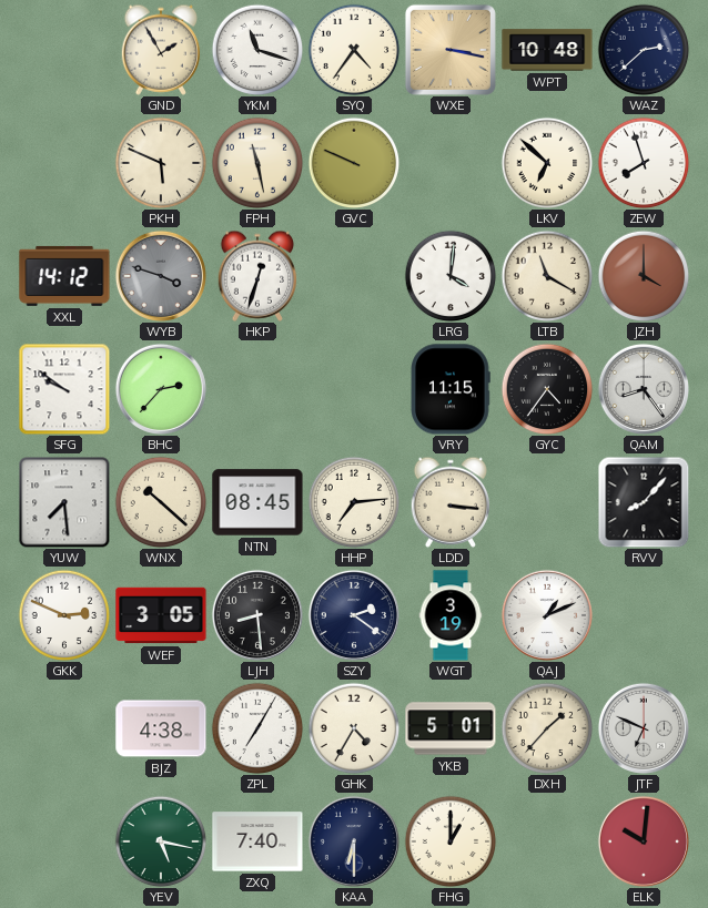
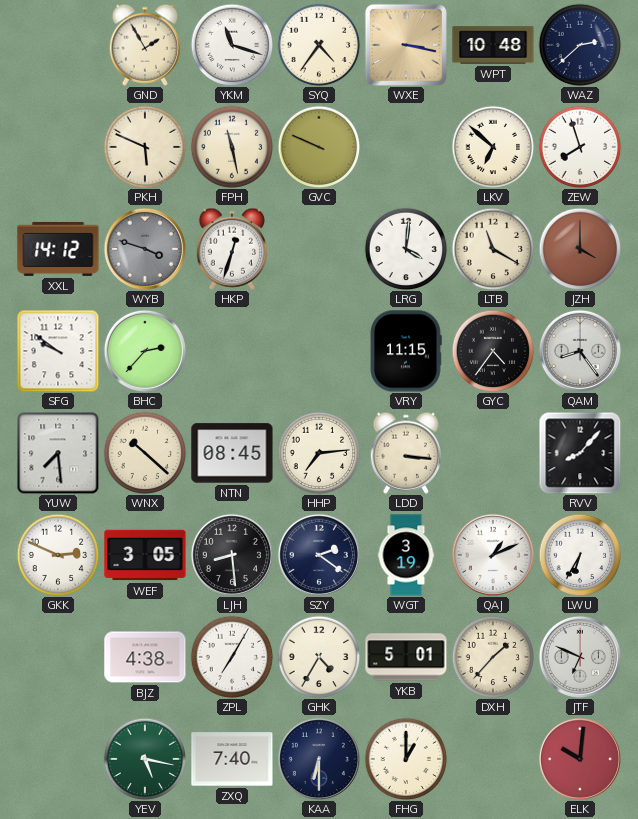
LWU: none -> 6:35
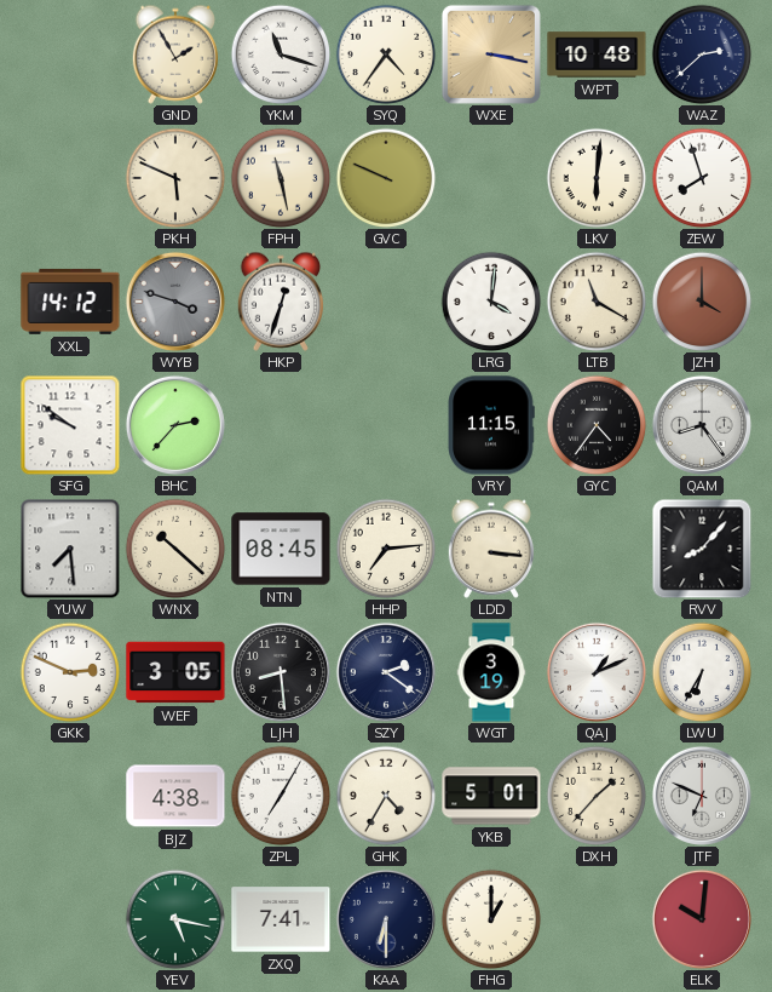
LKV: 6:52 -> 6:01
ZXQ: 7:40 -> 7:41
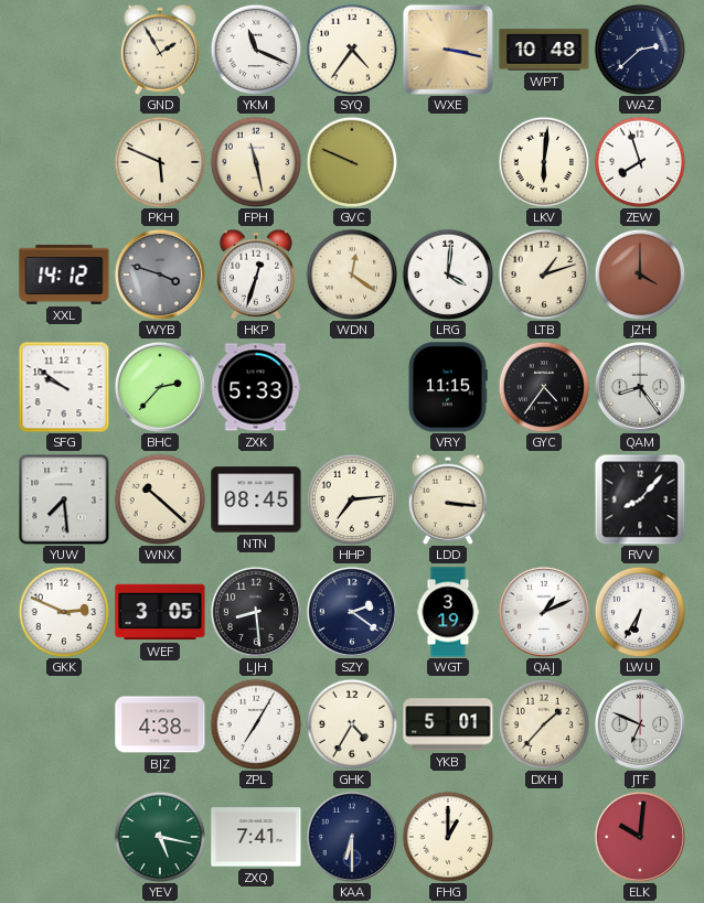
YKM: 11:18 -> 11:19
WDN: none -> 12:21
LTB: 11:20 -> 1:12
ZXK: none -> 5:33
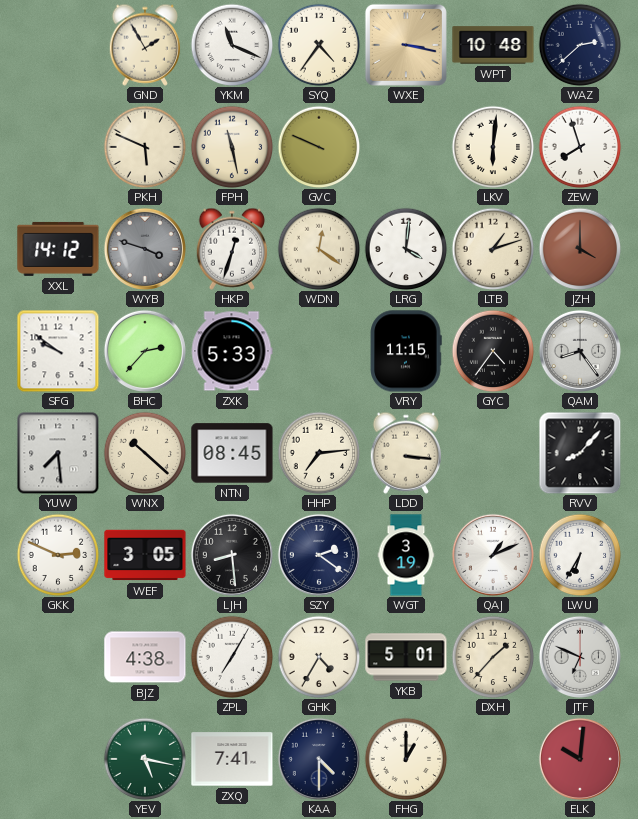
KAA: 6:30 -> 4:30
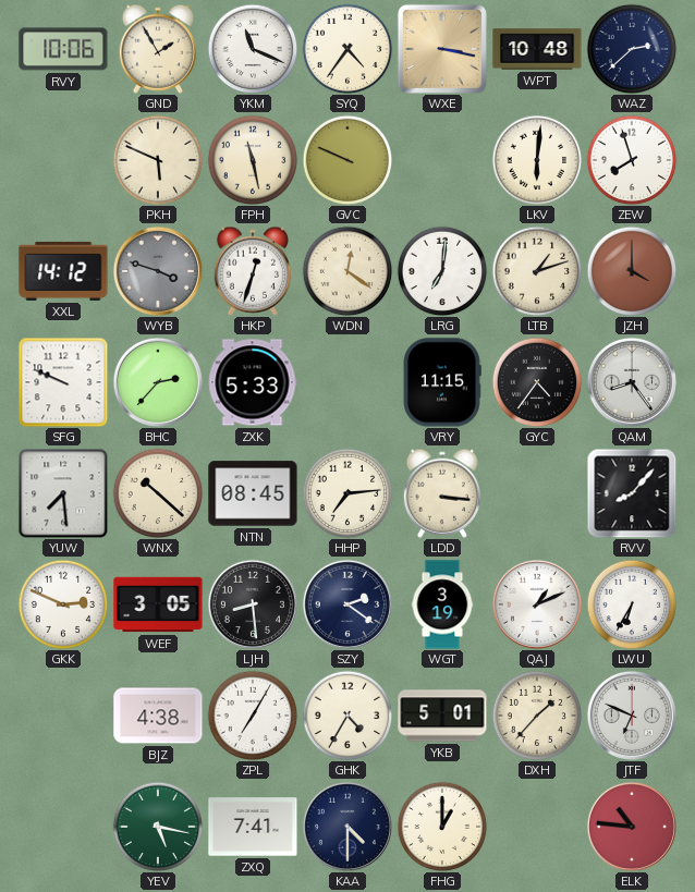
RVY: none -> 10:06
LRG: 4:01 -> 7:01
SFG: 9:51 -> 9:49
ELK: 10:01 -> 10:46
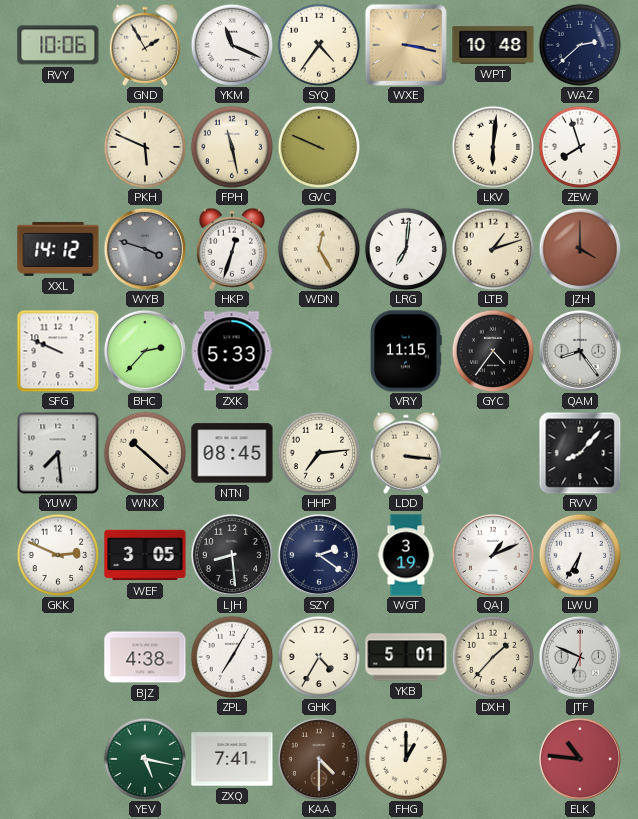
WDN: 12:21 -> 12:25
KAA dial: navy -> brown
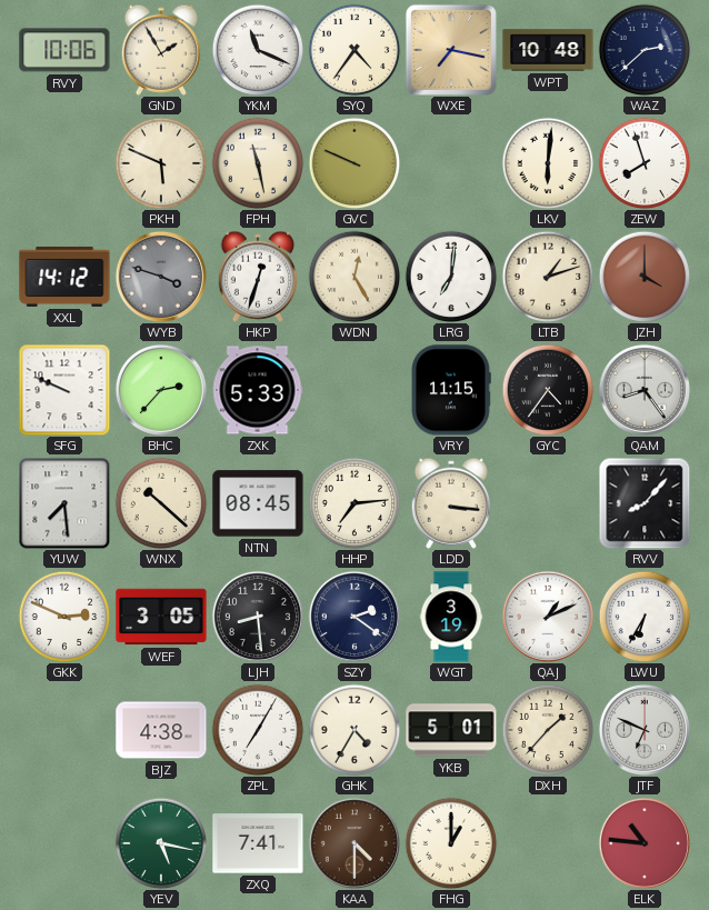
WXE: 3:17 -> 7:17
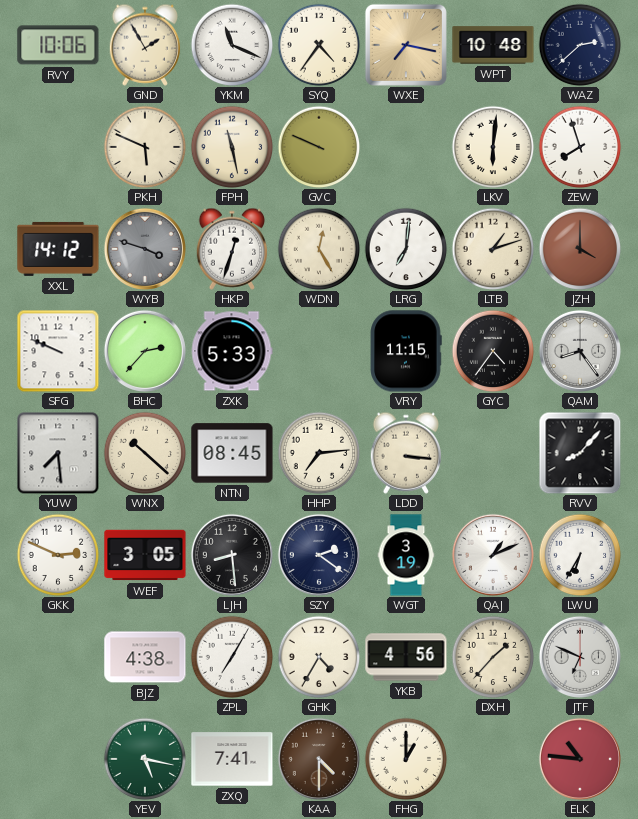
YKB: 5:01 -> 4:56
